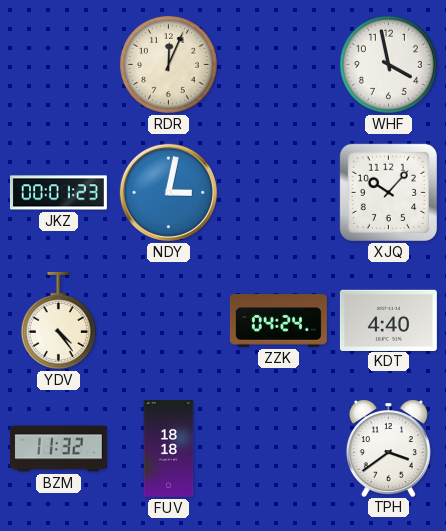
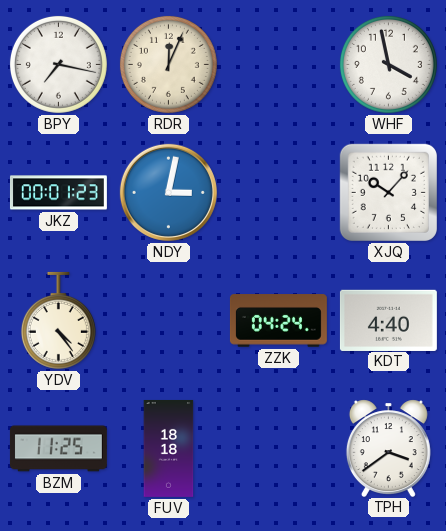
BPY: none -> 7:17
BZM: 11:32 -> 11:25
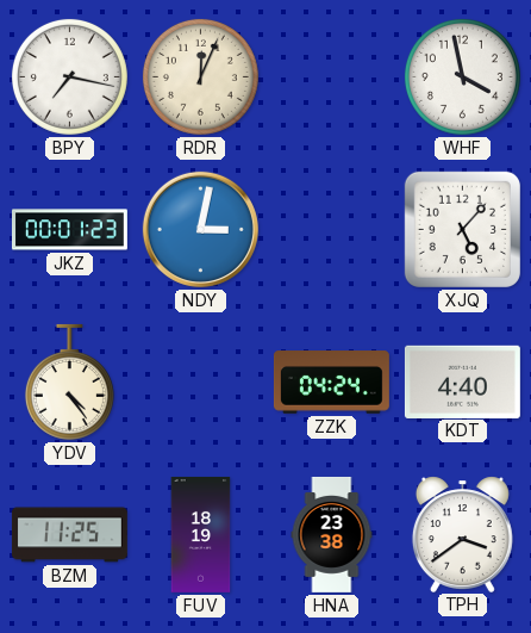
XJQ: 10:07 -> 5:07
FUV: 18:18 -> 18:19
HNA: none -> 23:38
